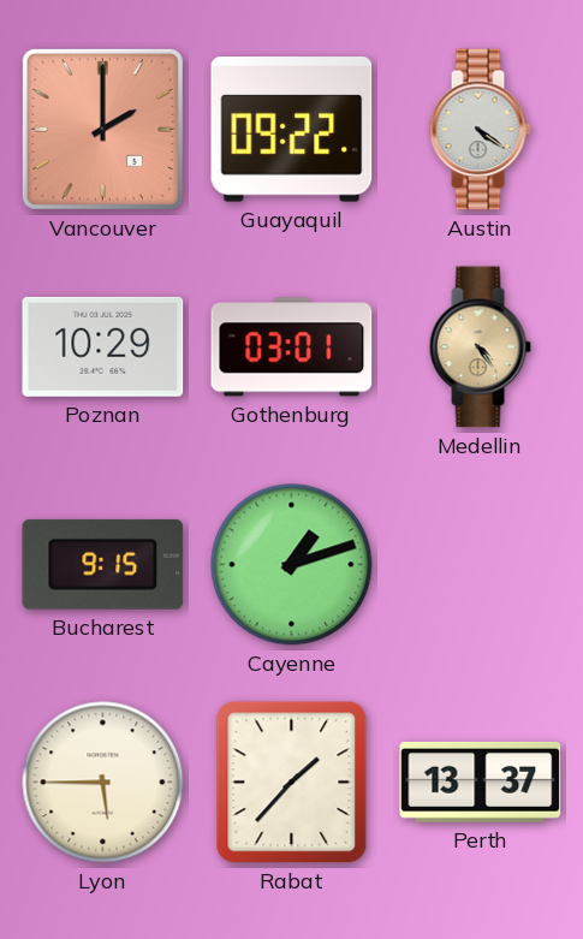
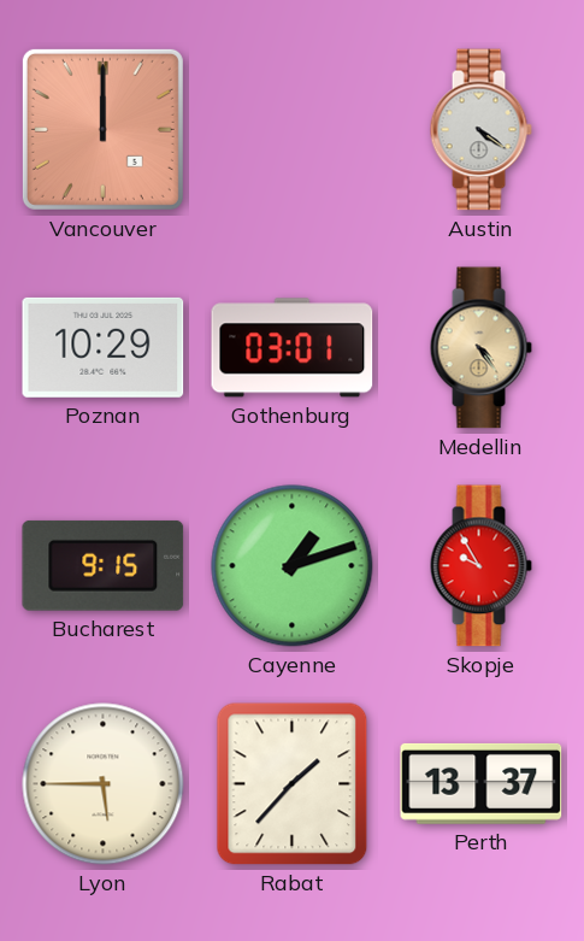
Vancouver: 2:00 -> 12:00
Guayaquil: 09:22 -> none
Skopje: none -> 9:55
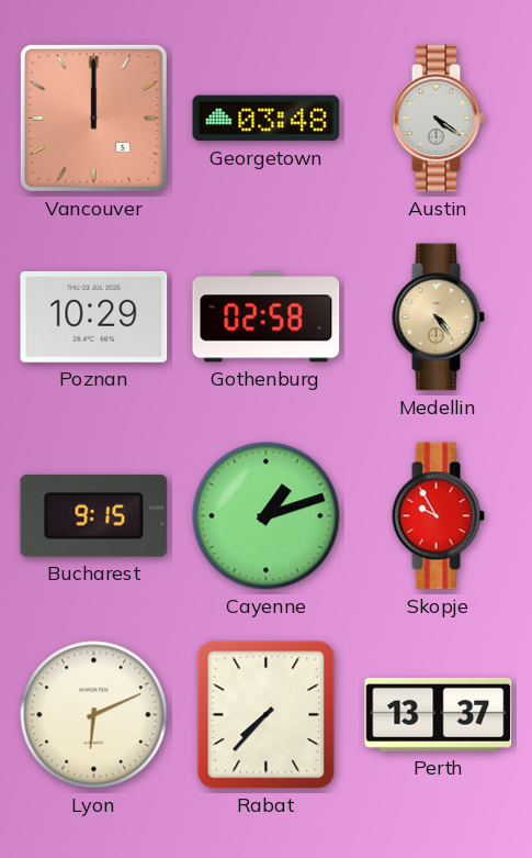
Georgetown: none -> 03:48
Gothenburg: 03:01 -> 02:58
Lyon: 5:45 -> 6:11
Rabat: 1:37 -> 7:37
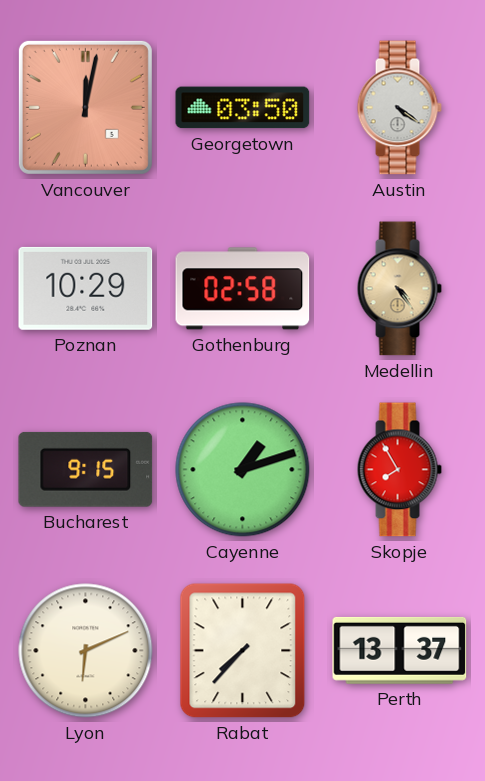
Vancouver: 12:00 -> 12:02
Georgetown: 03:48 -> 03:50
Skopje: 9:55 -> 7:55
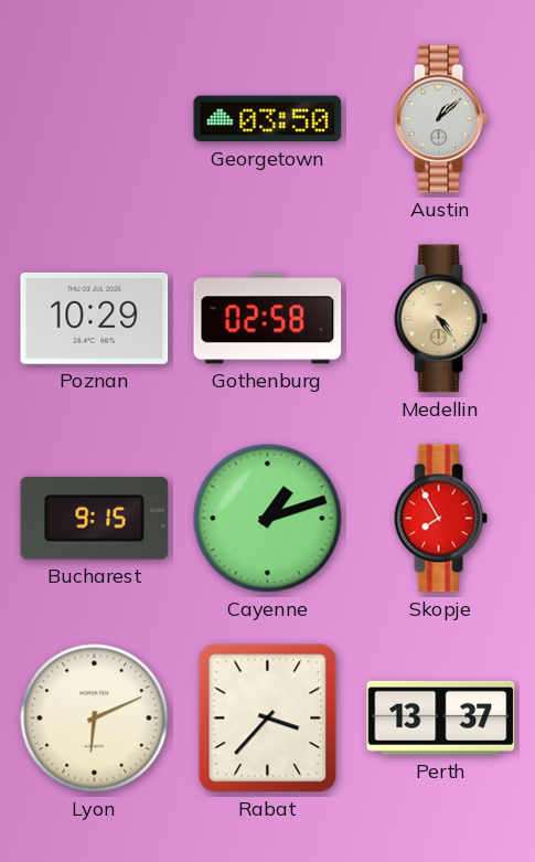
Vancouver: 12:02 -> none
Austin: 4:21 -> 1:08
Rabat: 7:37 -> 3:37
